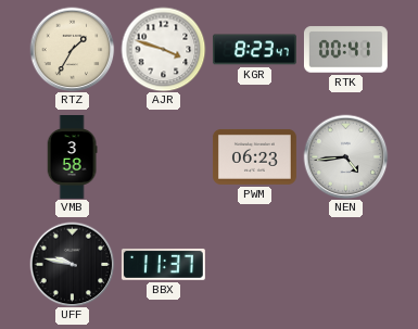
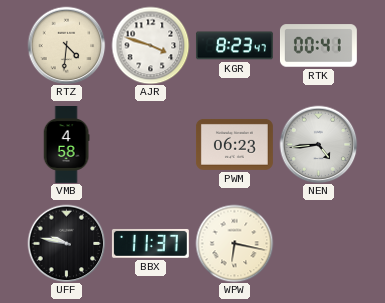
RTZ: 1:35 -> 4:31
VMB: 3:58 -> 4:58
WPW: none -> 6:17
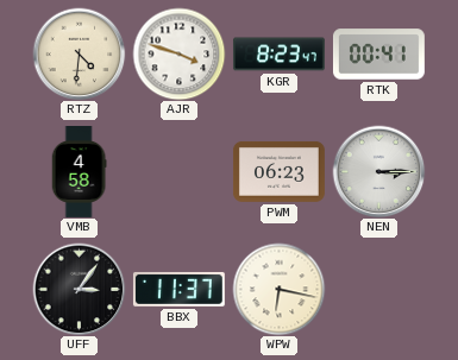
NEN: 4:44 -> 3:15
UFF: 9:47 -> 3:06
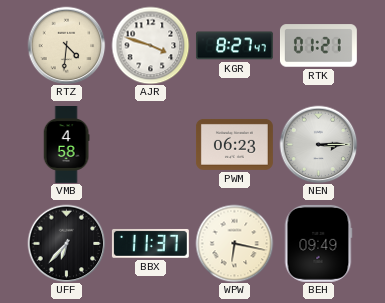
KGR: 8:23 -> 8:27
RTK: 00:41 -> 01:21
UFF: 3:06 -> 6:37
BEH: none -> 09:49
